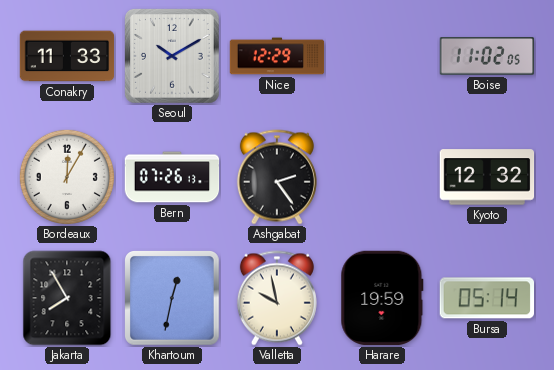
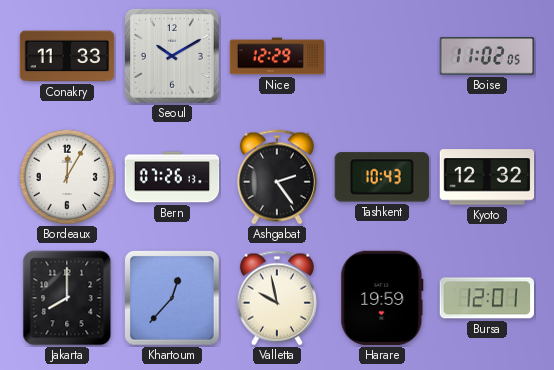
Tashkent: none -> 10:43
Jakarta: 7:55 -> 8:00
Khartoum: 12:32 -> 12:37
Bursa: 05:14 -> 12:01
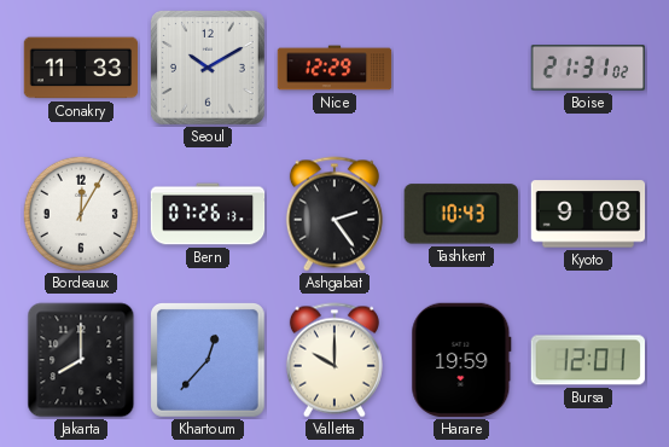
Boise: 11:02 -> 21:31
Kyoto: 12:32 -> 9:08
Valletta: 9:58 -> 10:00
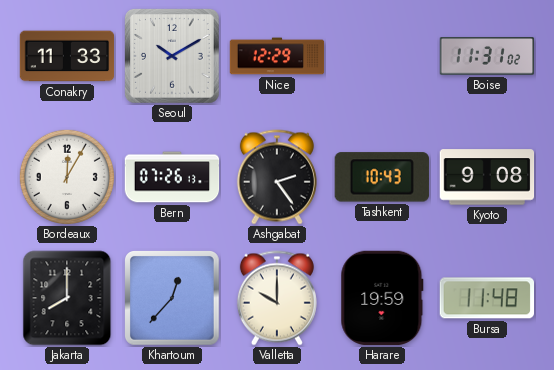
Boise: 21:31 -> 11:31
Bursa: 12:01 -> 11:48
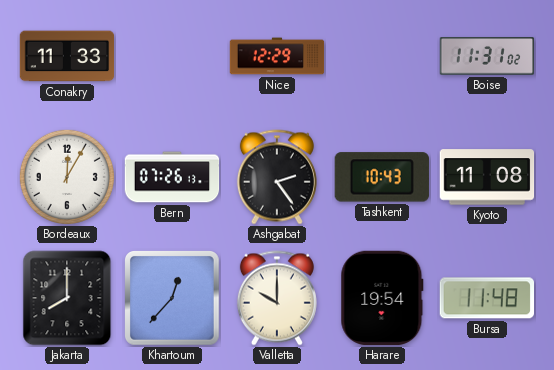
Seoul: 10:10 -> none
Kyoto: 9:08 -> 11:08
Harare: 19:59 -> 19:54
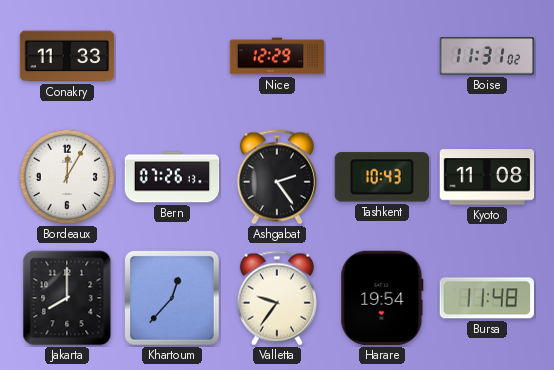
Valletta: 10:00 -> 9:36
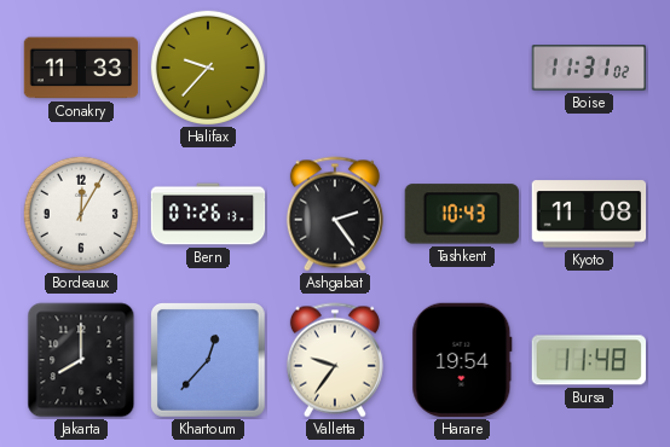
Halifax: none -> 9:37
Nice: 12:29 -> none
